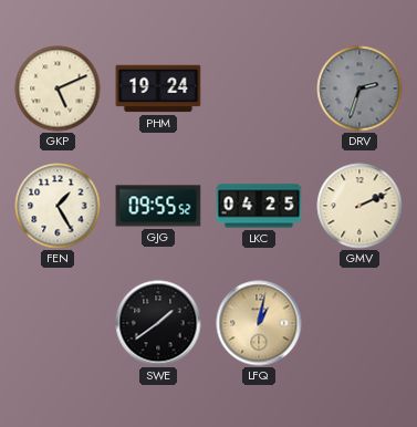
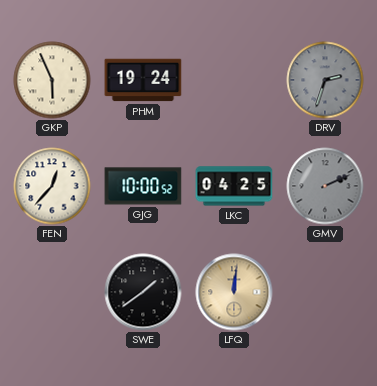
GKP: 5:11 -> 5:56
FEN: 1:25 -> 12:37
GJG: 09:55 -> 10:00
GMV dial: cream -> grey
LFQ: 1:02 -> 12:01
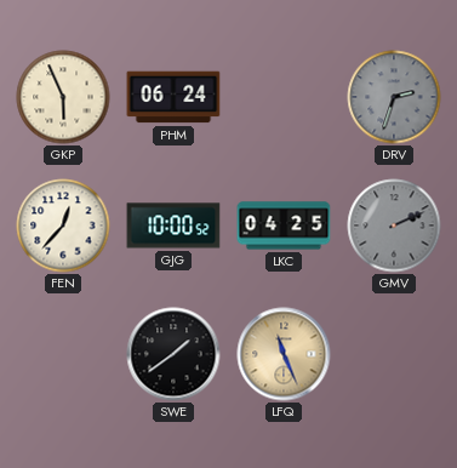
PHM: 19:24 -> 06:24
LFQ: 12:01 -> 11:26
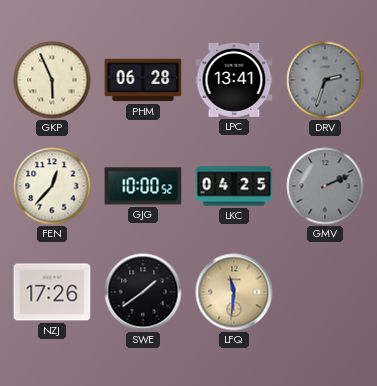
PHM: 06:24 -> 06:28
LPC: none -> 13:41
NZJ: none -> 17:26
LFQ: 11:26 -> 11:31
